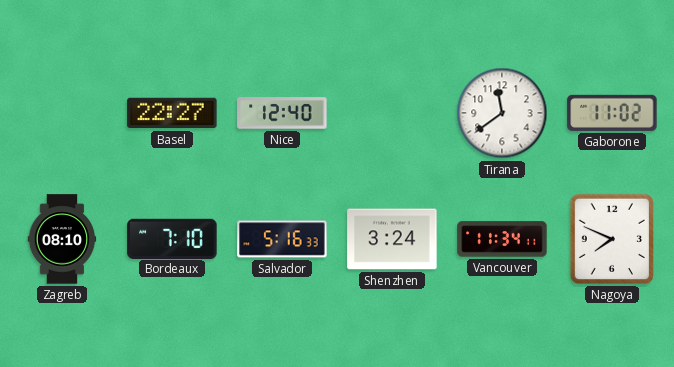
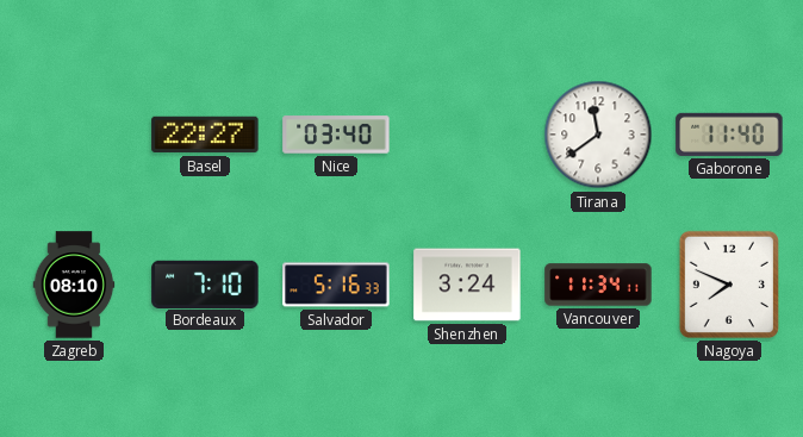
Nice: 12:40 -> 03:40
Gaborone: 11:02 -> 11:40
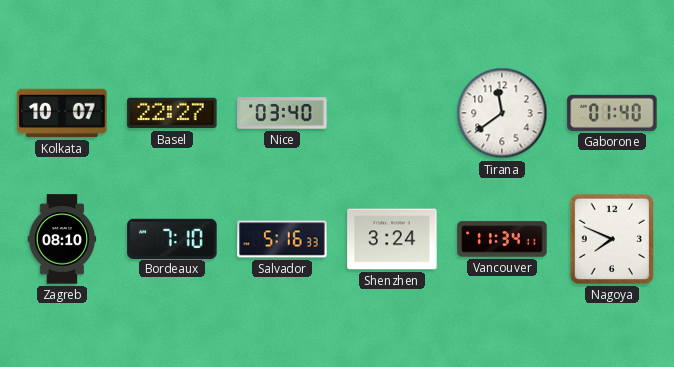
Kolkata: none -> 10:07
Gaborone: 11:40 -> 01:40
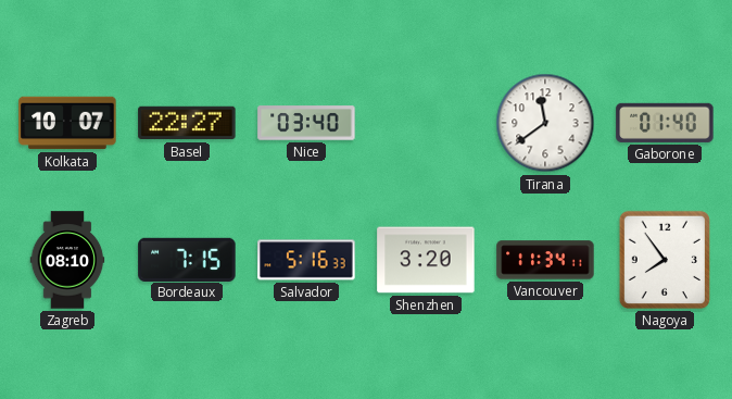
Bordeaux: 7:10 -> 7:15
Shenzhen: 3:24 -> 3:20
Nagoya: 7:49 -> 7:54
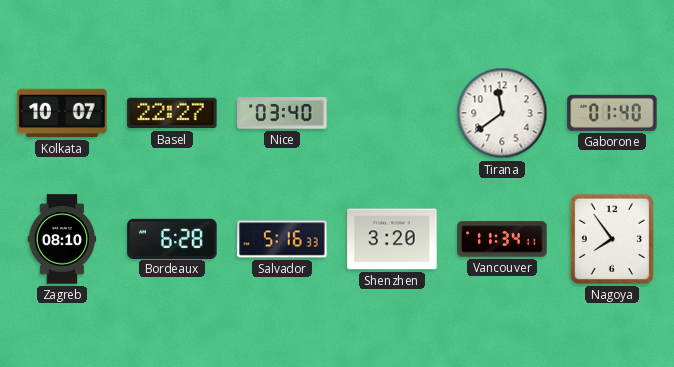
Bordeaux: 7:15 -> 6:28
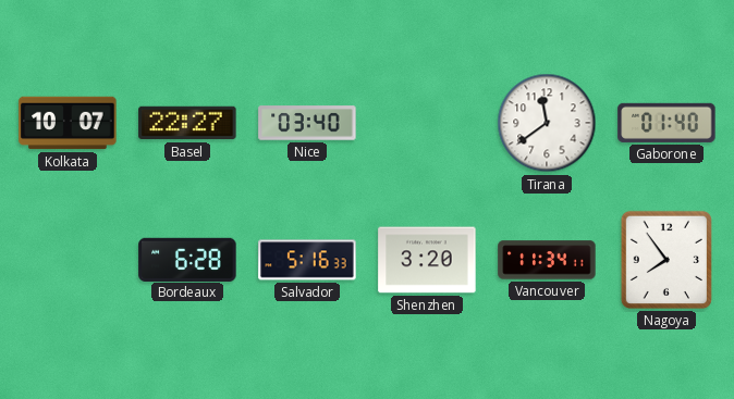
Zagreb: 08:10 -> none
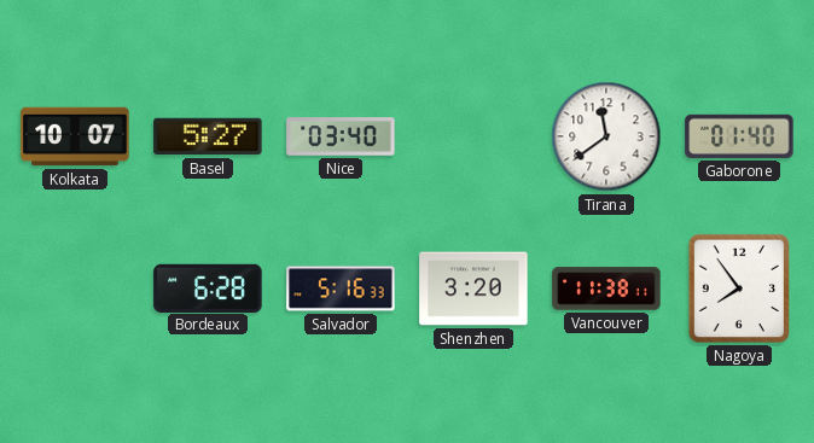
Basel: 22:27 -> 5:27
Vancouver: 11:34 -> 11:38
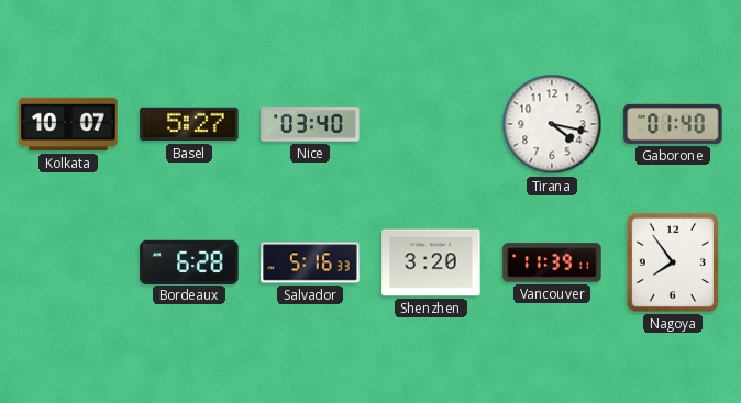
Tirana: 11:39 -> 4:17
Vancouver: 11:38 -> 11:39
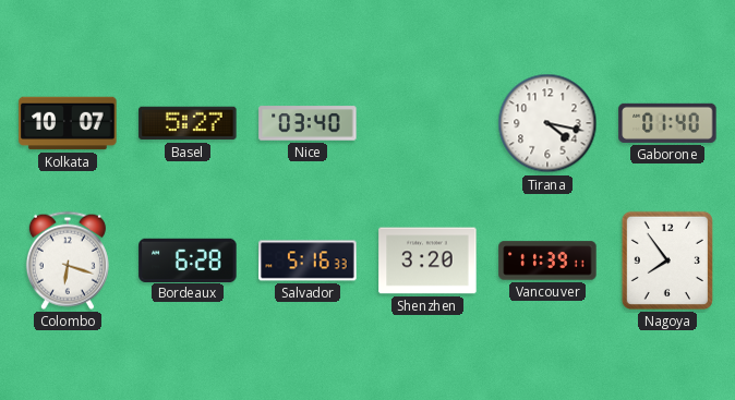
Colombo: none -> 6:18
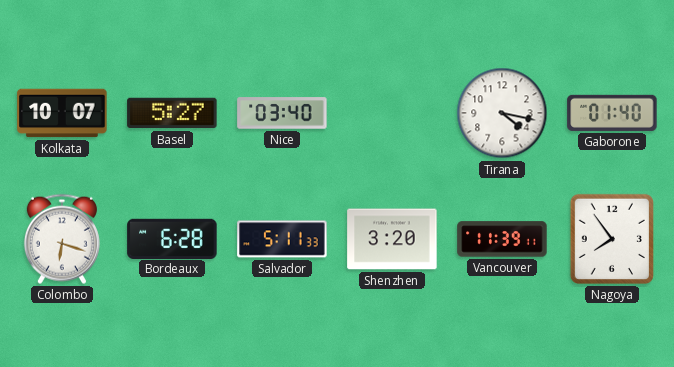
Salvador: 5:16 -> 5:11
